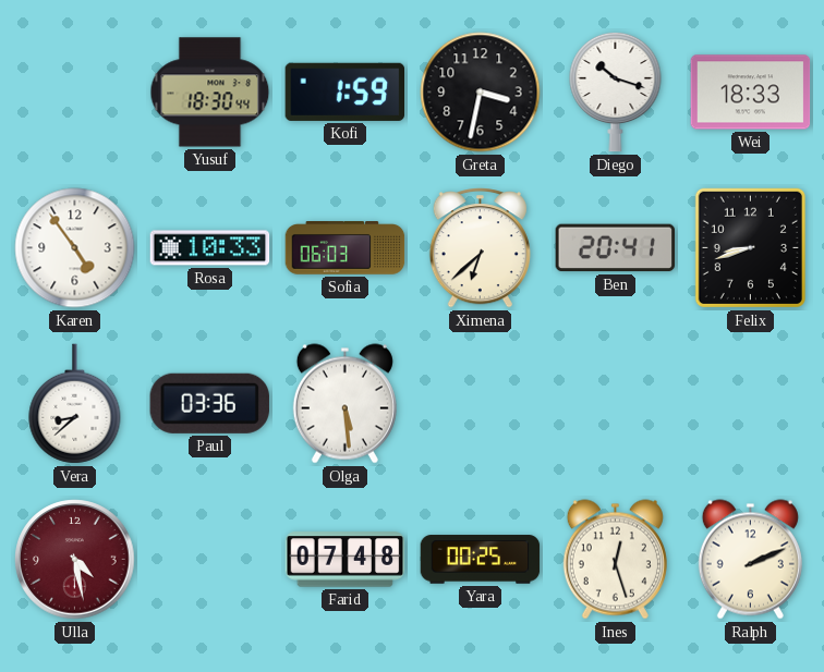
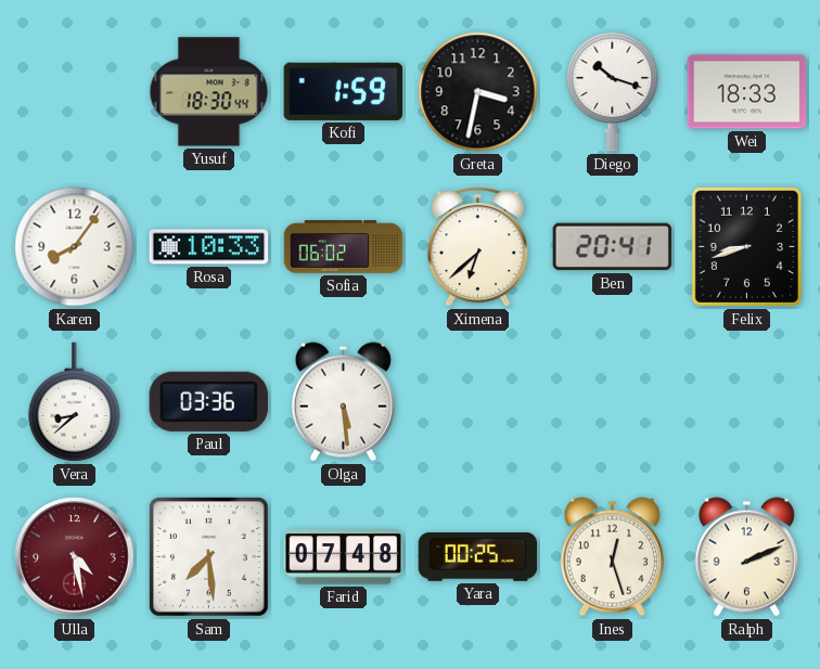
Karen: 4:54 -> 8:06
Sofia: 06:03 -> 06:02
Sam: none -> 7:29
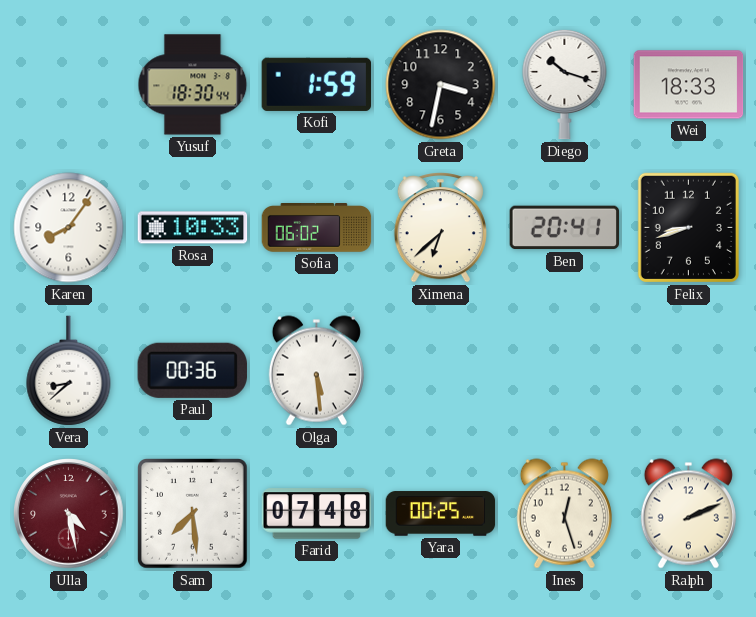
Paul: 03:36 -> 00:36
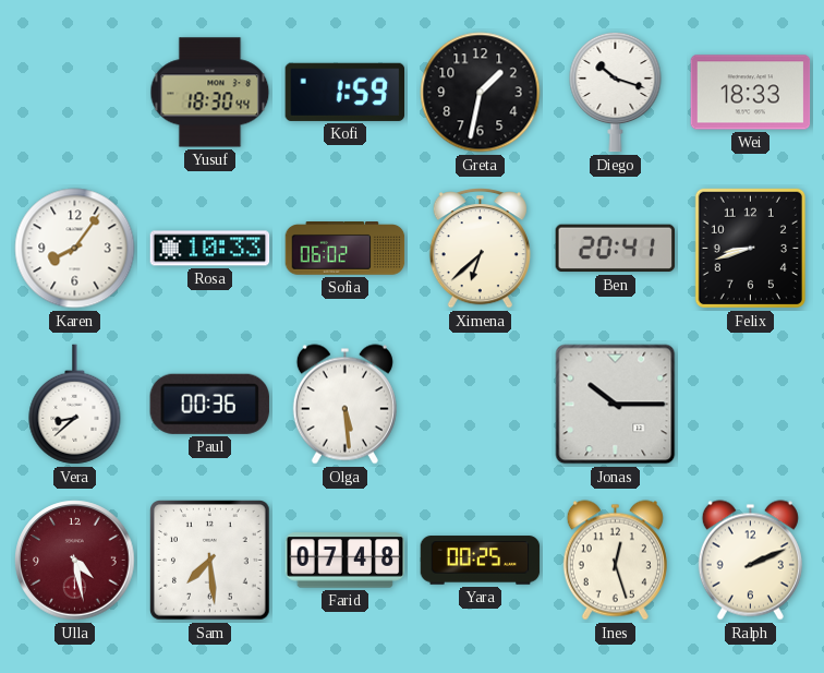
Greta: 3:32 -> 1:32
Jonas: none -> 10:15
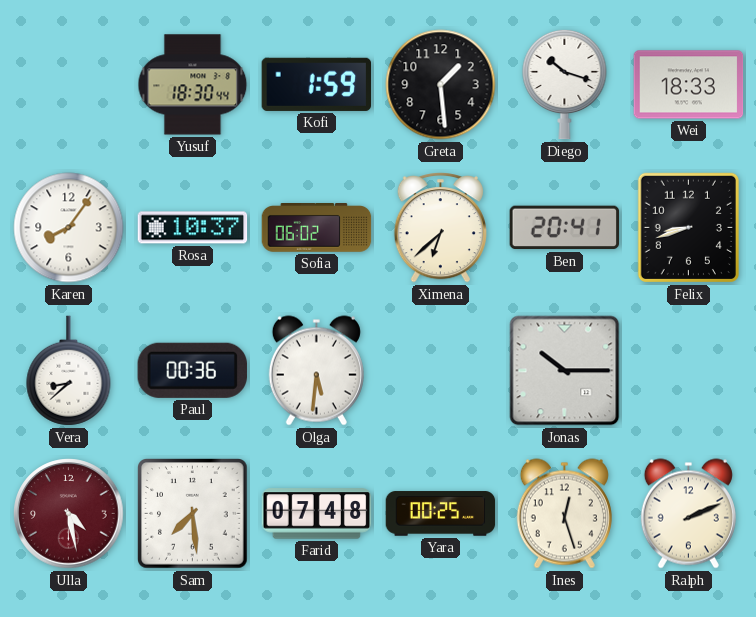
Greta: 1:32 -> 1:29
Rosa: 10:33 -> 10:37
Olga: 5:29 -> 5:31
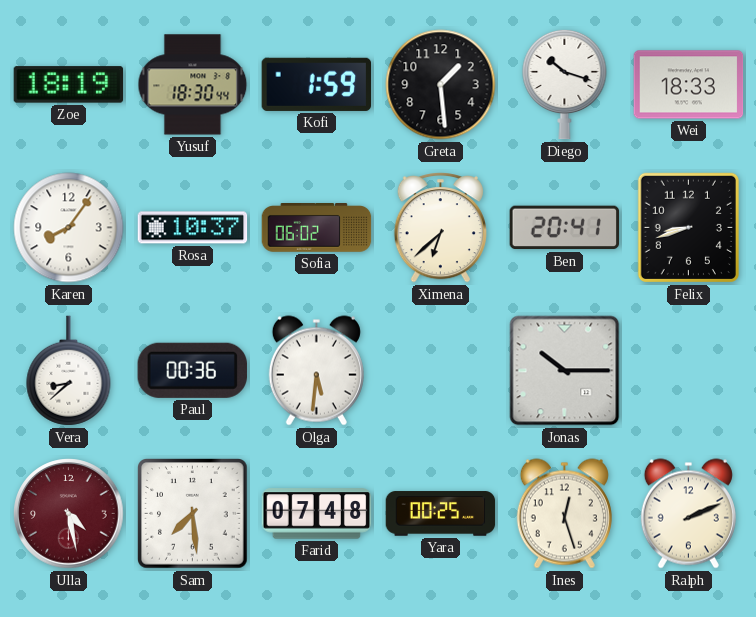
Zoe: none -> 18:19
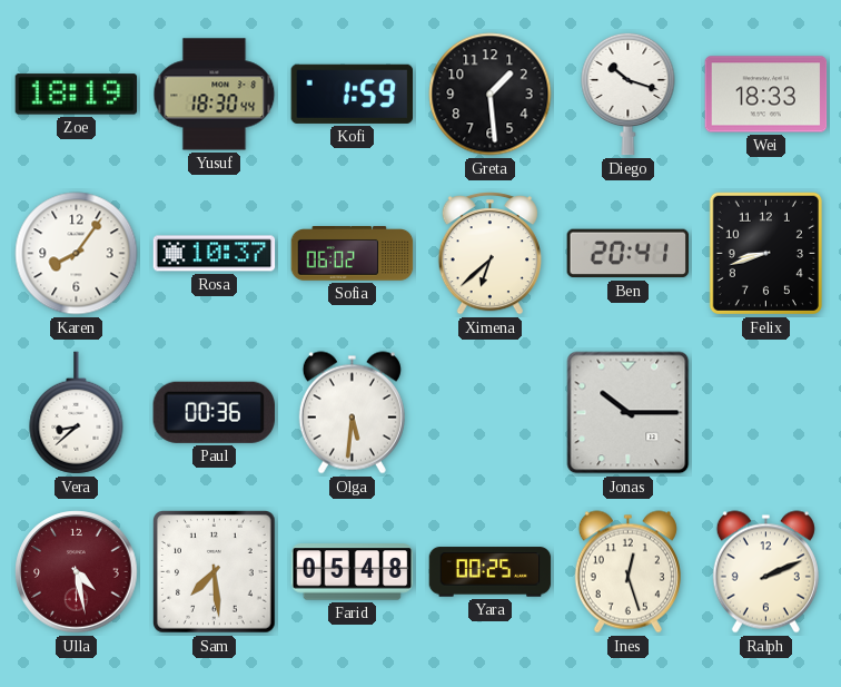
Farid: 07:48 -> 05:48
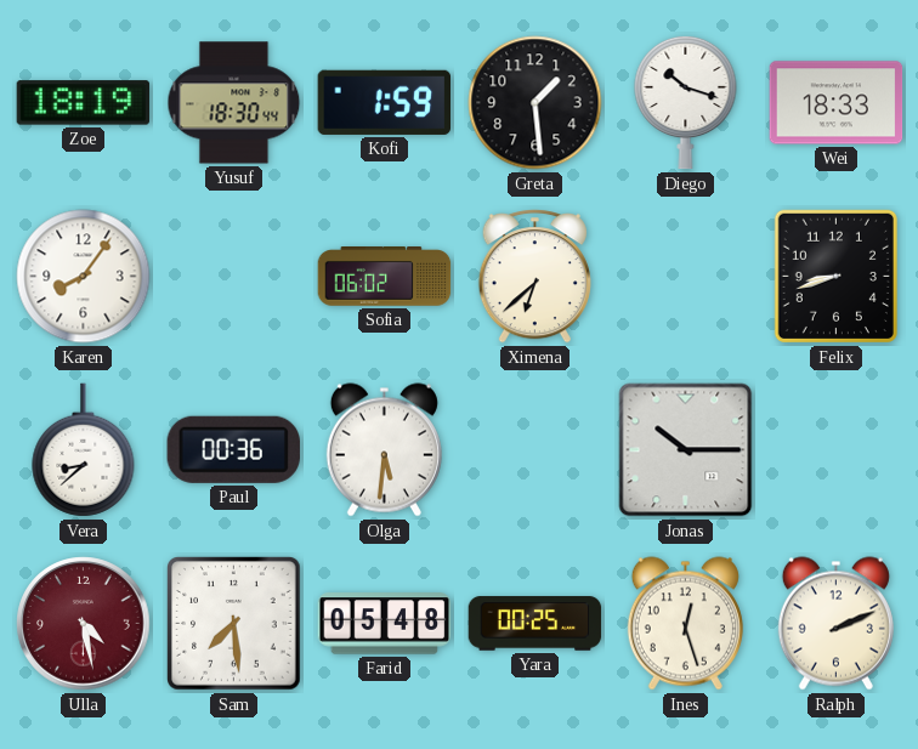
Rosa: 10:37 -> none
Ben: 20:41 -> none
